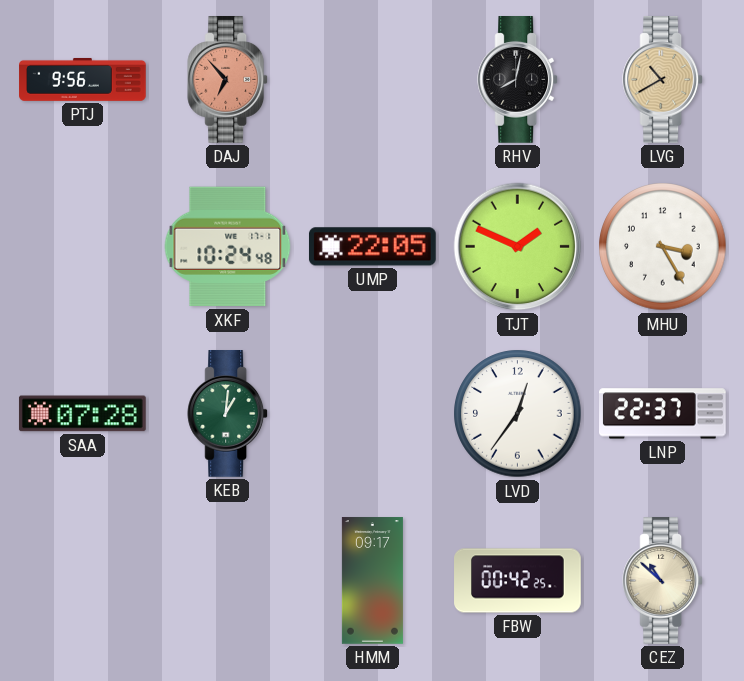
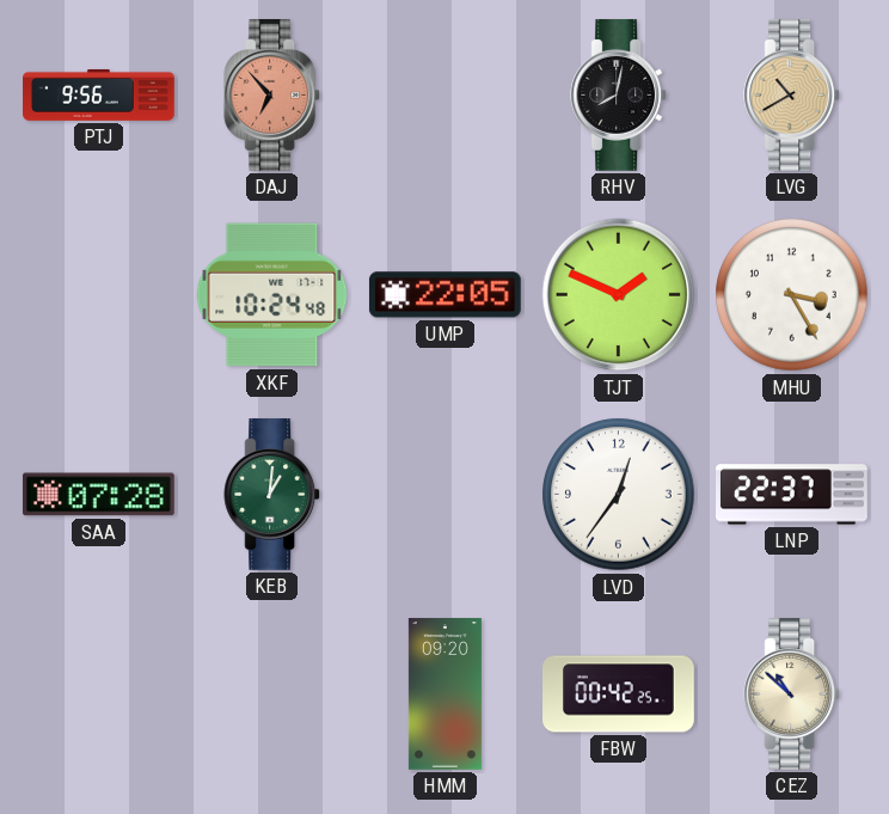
HMM: 09:17 -> 09:20
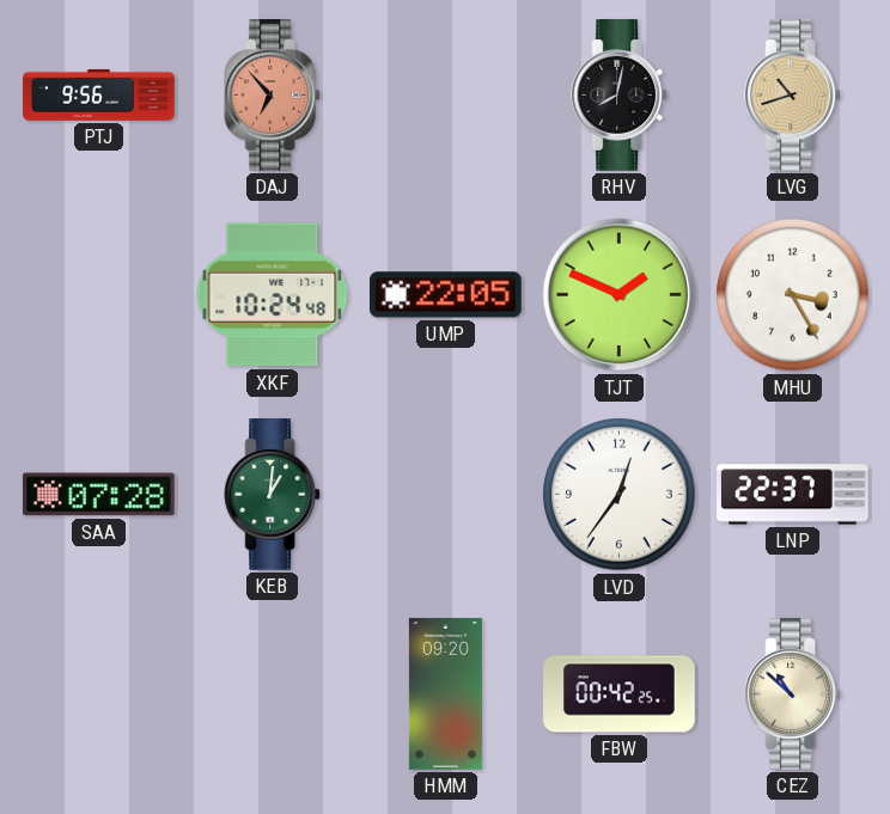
LVG: 10:40 -> 10:42
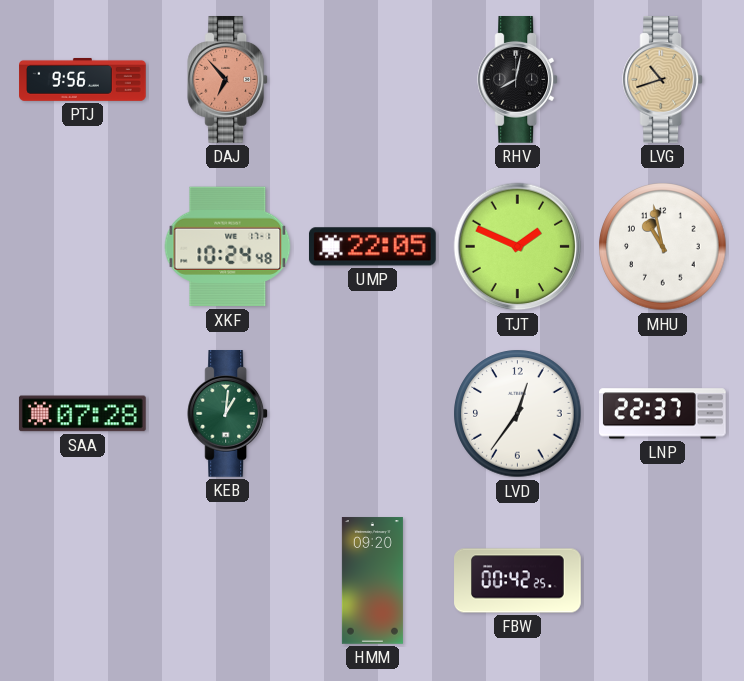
MHU: 3:25 -> 10:58
CEZ: 10:52 -> none
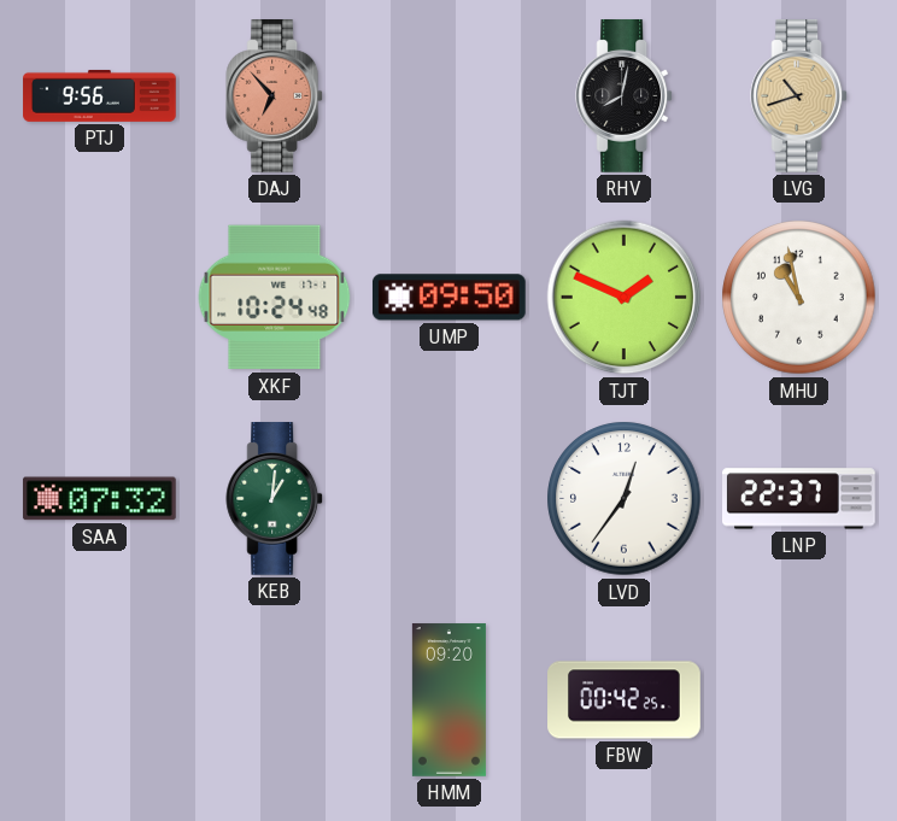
UMP: 22:05 -> 09:50
SAA: 07:28 -> 07:32
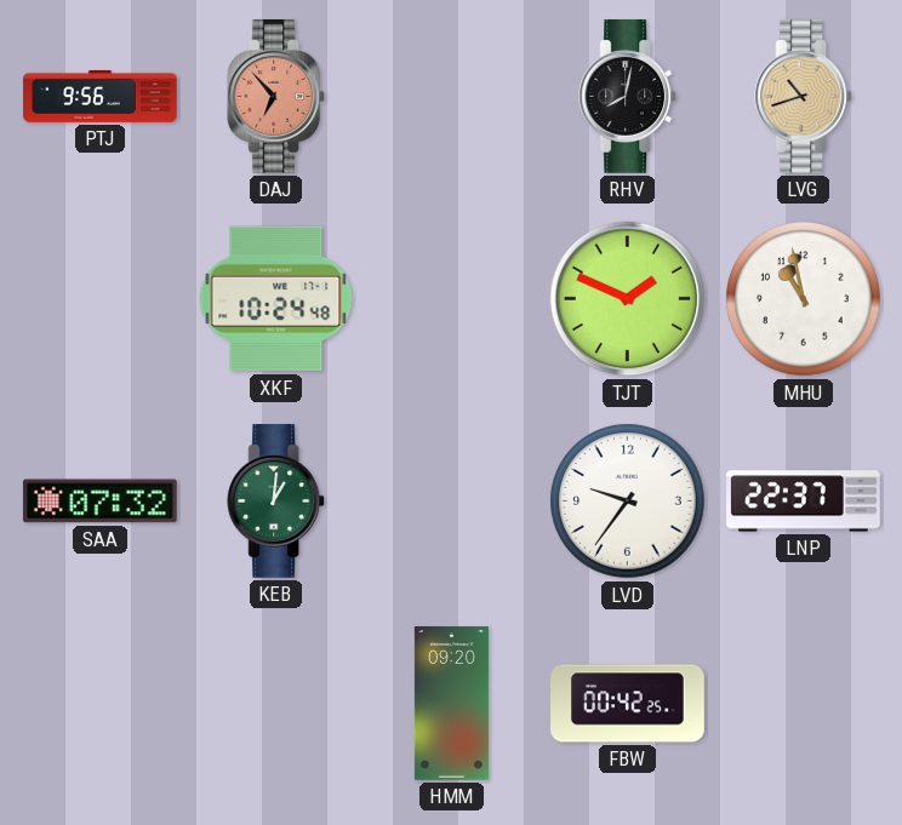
UMP: 09:50 -> none
LVD: 12:36 -> 9:36
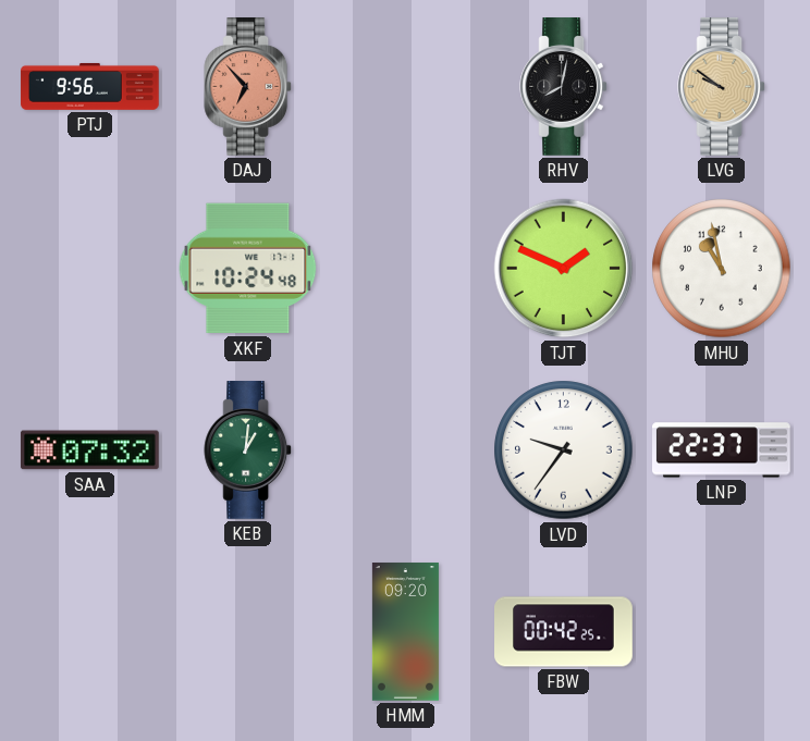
LVG: 10:42 -> 9:51
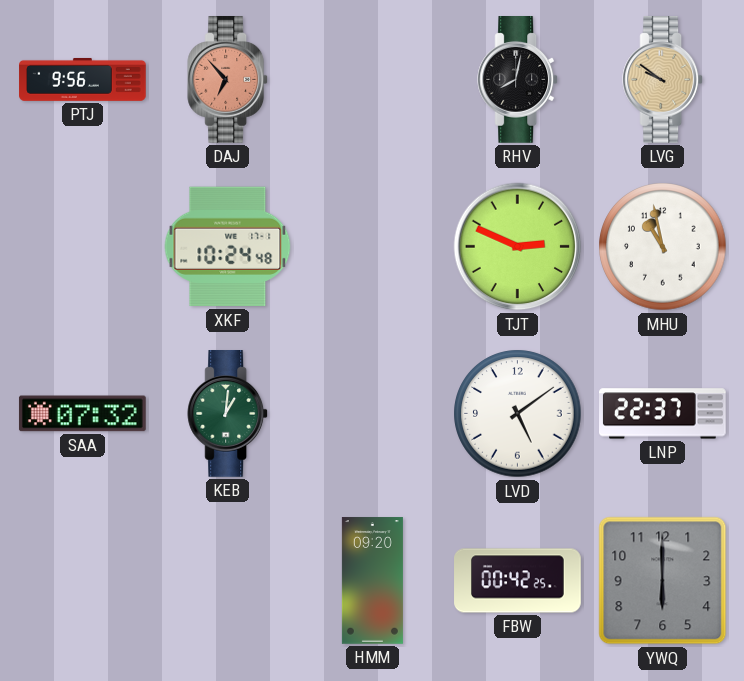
TJT: 1:49 -> 2:49
LVD: 9:36 -> 5:09
YWQ: none -> 6:00
